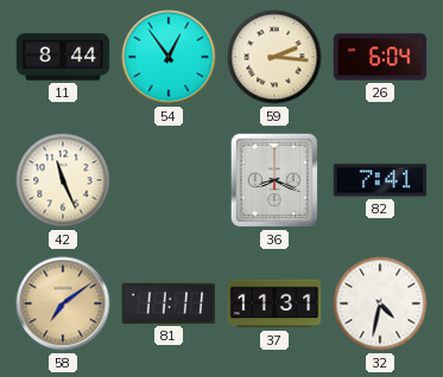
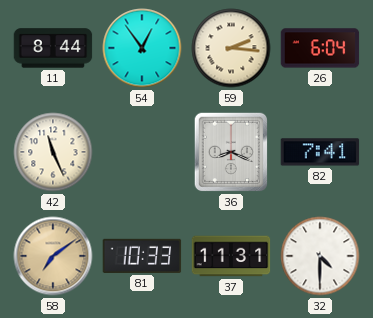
81: 11:11 -> 10:33
32: 4:32 -> 4:30
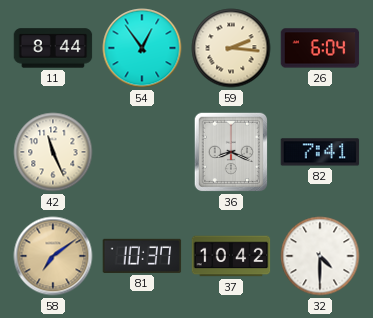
81: 10:33 -> 10:37
37: 11:31 -> 10:42
